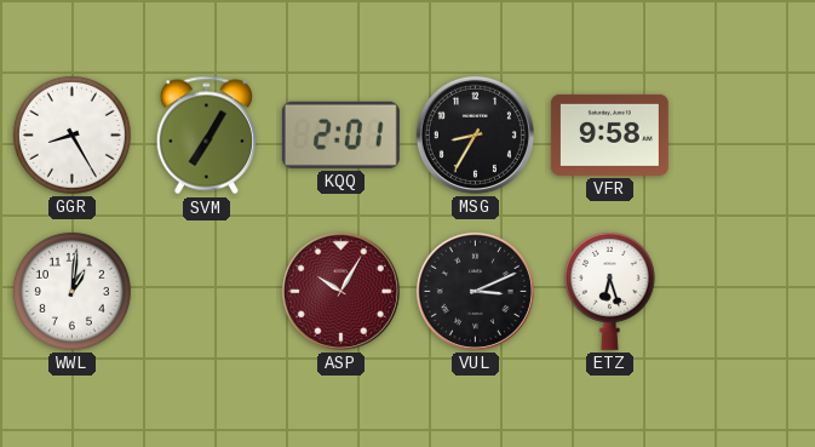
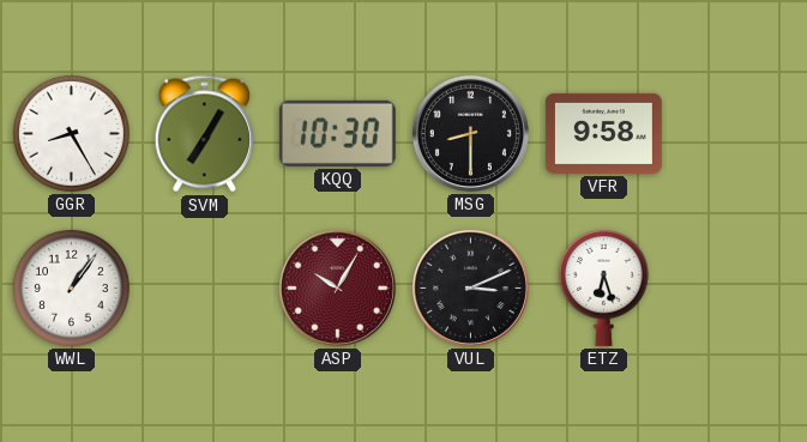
KQQ: 2:01 -> 10:30
MSG: 8:35 -> 8:30
WWL: 1:01 -> 1:06
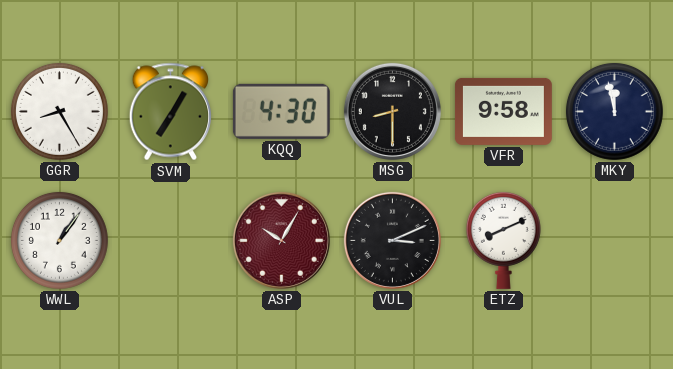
KQQ: 10:30 -> 4:30
MKY: none -> 11:58
ETZ: 6:27 -> 8:11
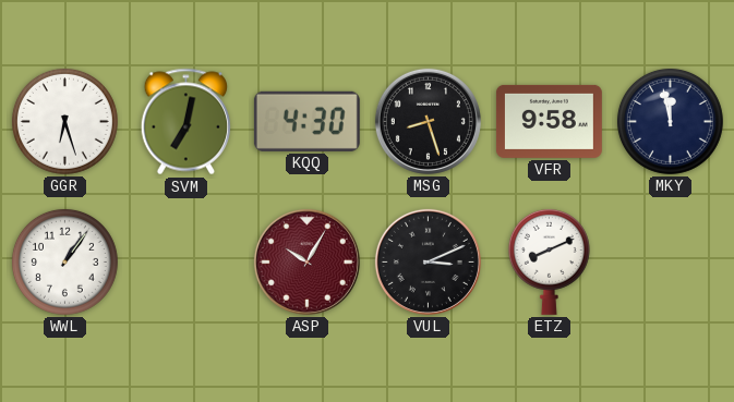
GGR: 8:25 -> 6:27
SVM: 7:05 -> 7:02
MSG: 8:30 -> 8:27
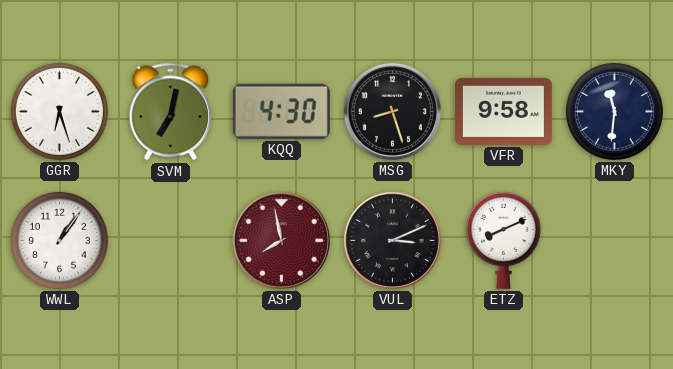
MKY: 11:58 -> 11:31
ASP: 10:05 -> 7:58
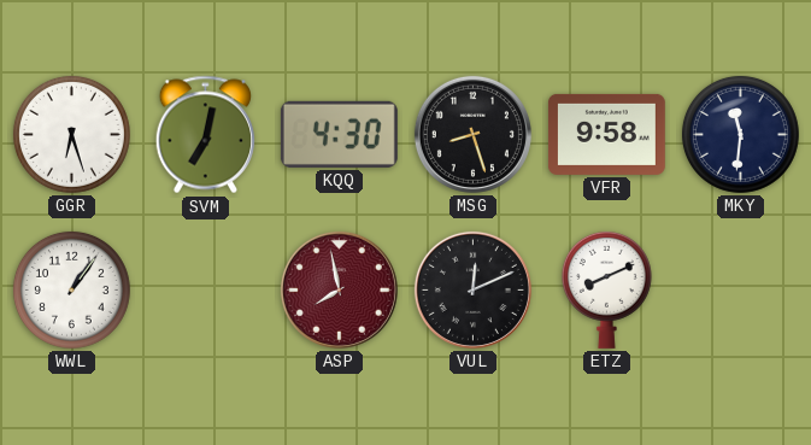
VUL: 3:11 -> 12:11
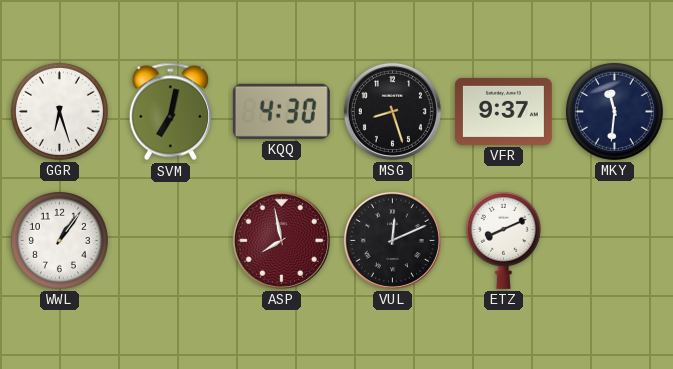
VFR: 9:58 -> 9:37
